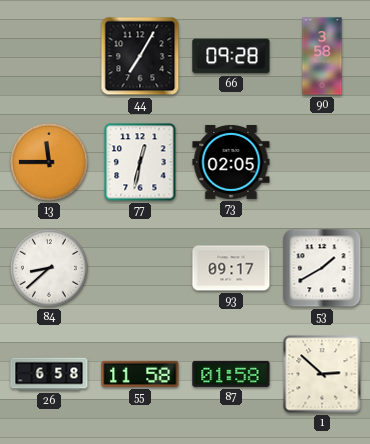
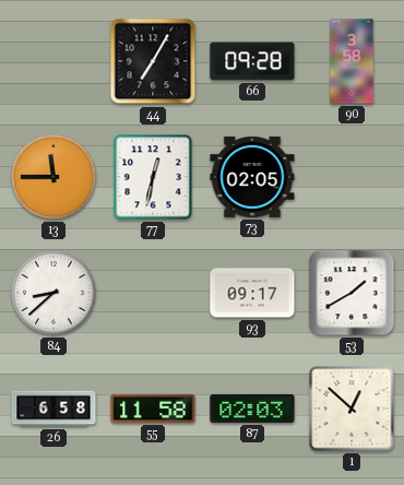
87: 01:58 -> 02:03
1: 2:52 -> 12:52
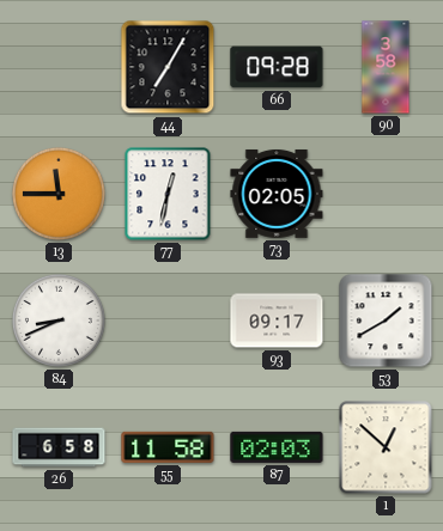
84: 8:38 -> 8:41
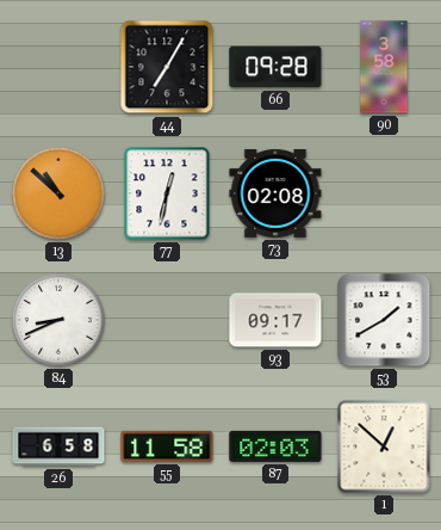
13: 11:45 -> 10:52
73: 02:05 -> 02:08
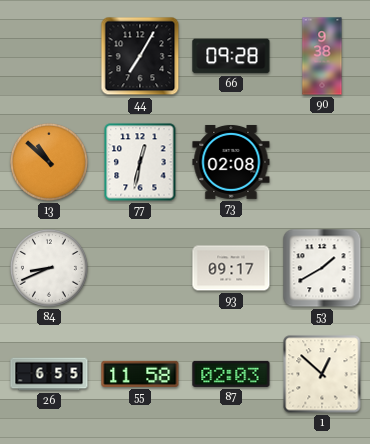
90: 3:58 -> 9:38
26: 6:58 -> 6:55
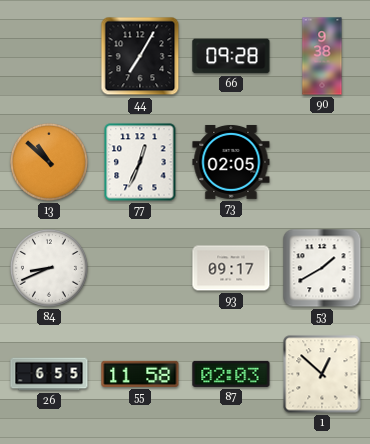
77: 12:32 -> 12:34
73: 02:08 -> 02:05
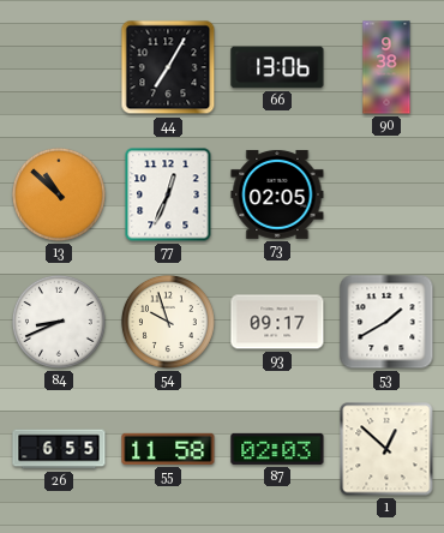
66: 09:28 -> 13:06
54: none -> 9:57
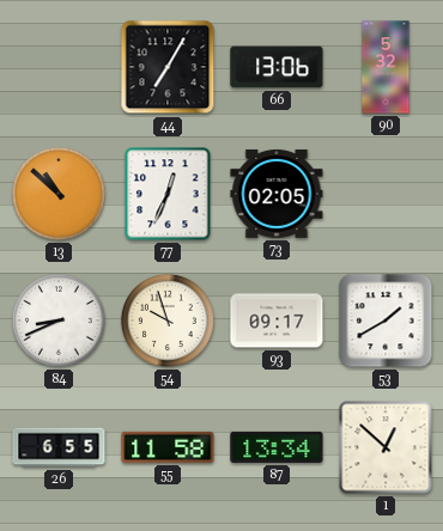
90: 9:38 -> 5:32
87: 02:03 -> 13:34
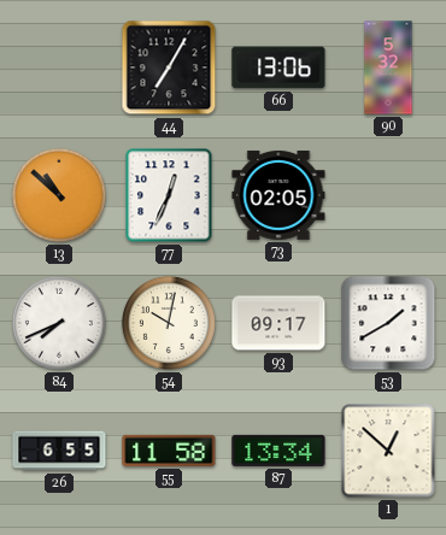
84: 8:41 -> 7:41
54: 9:57 -> 10:02
